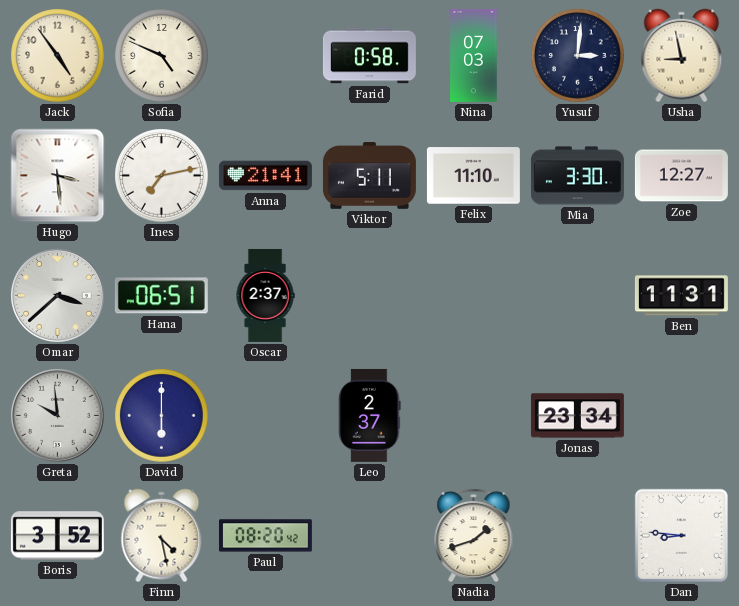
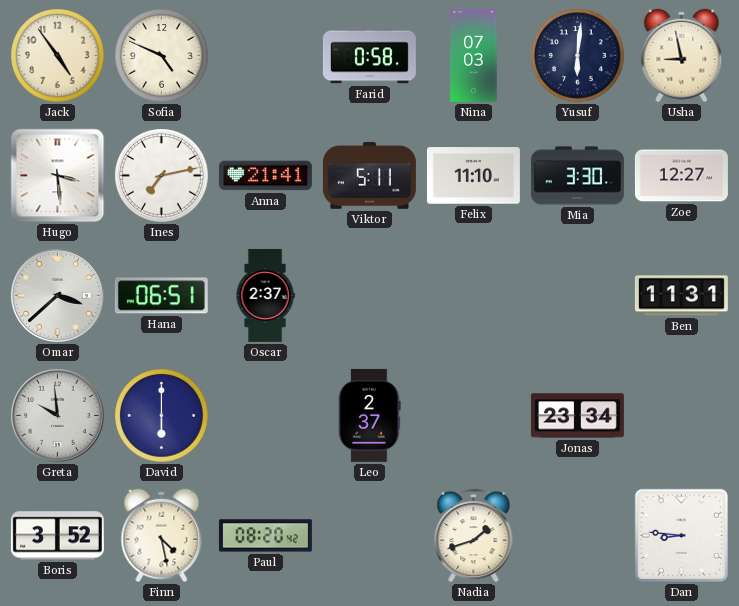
Yusuf: 3:01 -> 6:01
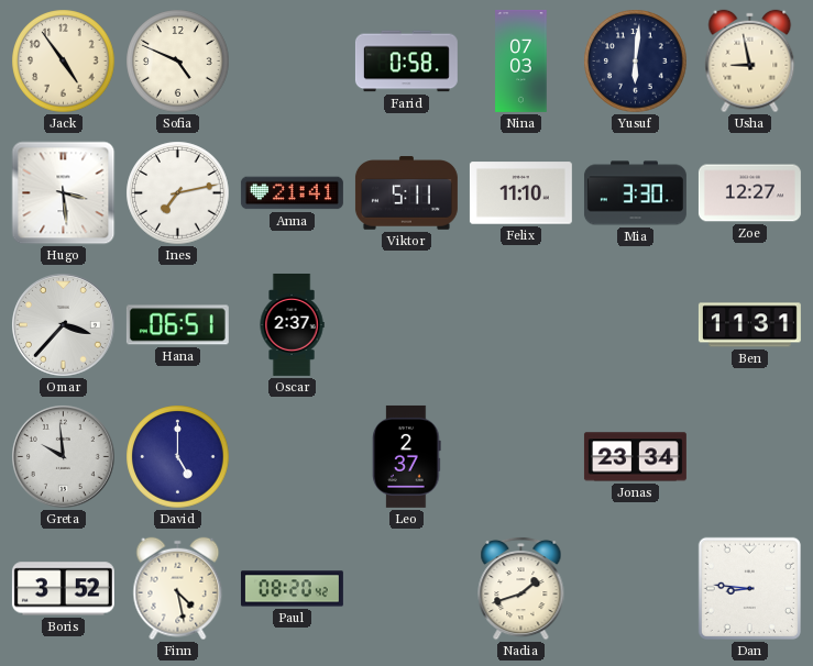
Omar: 3:38 -> 3:37
David: 6:00 -> 5:00
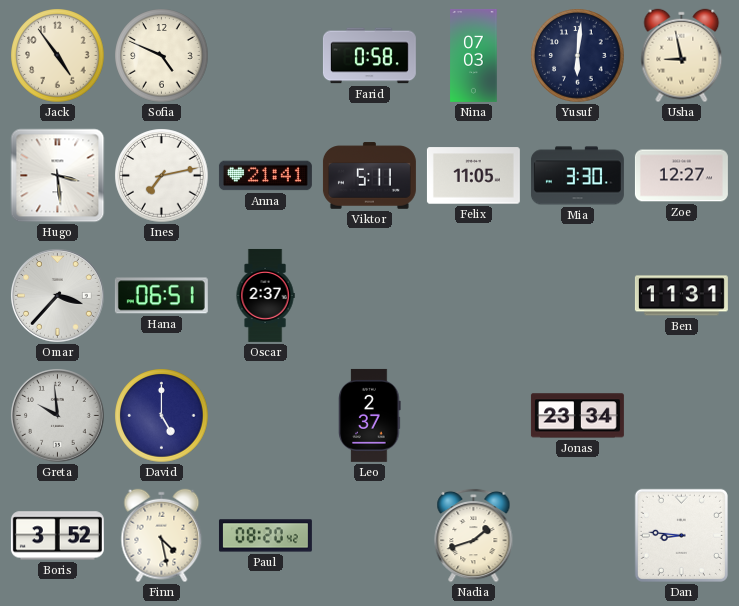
Felix: 11:10 -> 11:05
